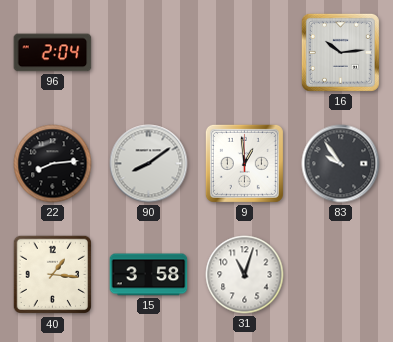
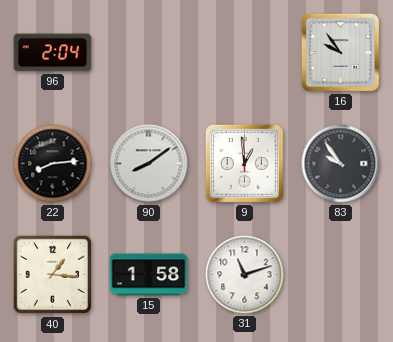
16: 10:14 -> 9:54
15: 3:58 -> 1:58
31: 11:03 -> 11:12
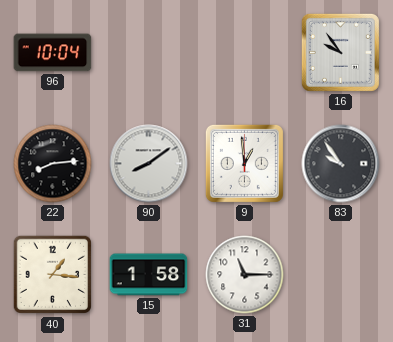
96: 2:04 -> 10:04
31: 11:12 -> 11:15
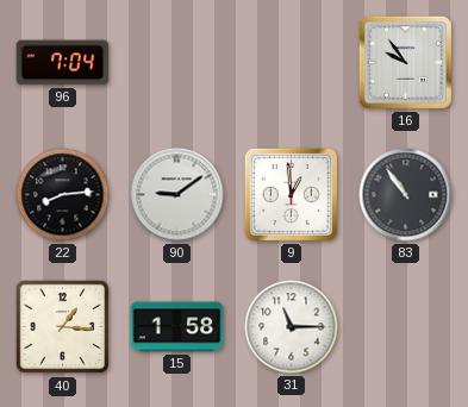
96: 10:04 -> 7:04
90: 8:09 -> 9:09
83: 9:54 -> 10:54
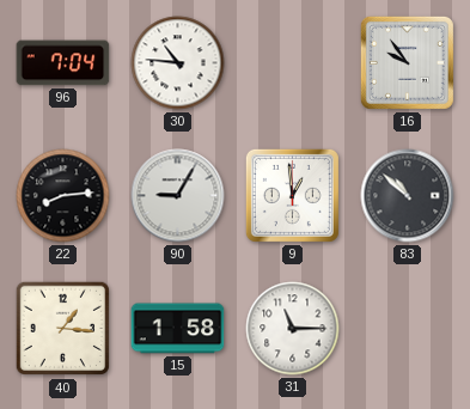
30: none -> 10:46
90: 9:09 -> 9:05
83: 10:54 -> 10:52
